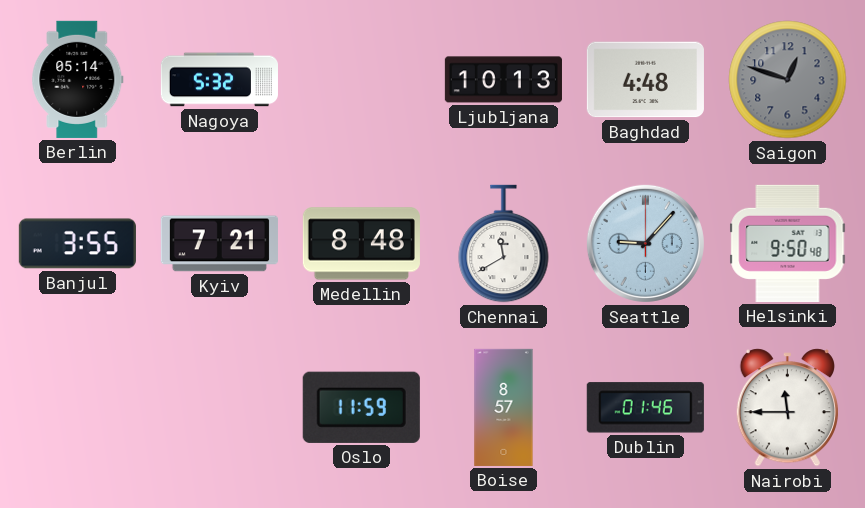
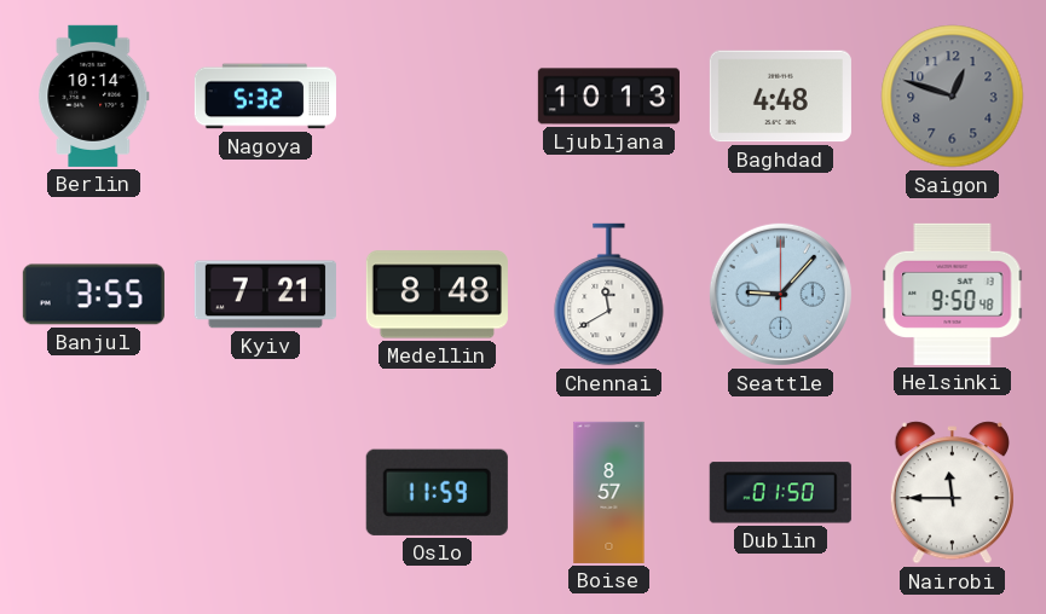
Berlin: 05:14 -> 10:14
Dublin: 01:46 -> 01:50
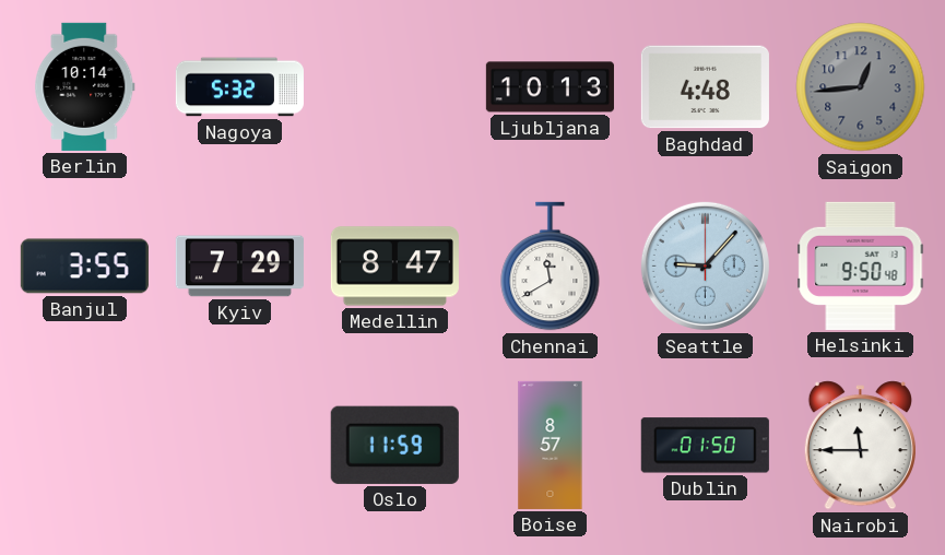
Saigon: 12:48 -> 12:44
Kyiv: 7:21 -> 7:29
Medellin: 8:48 -> 8:47
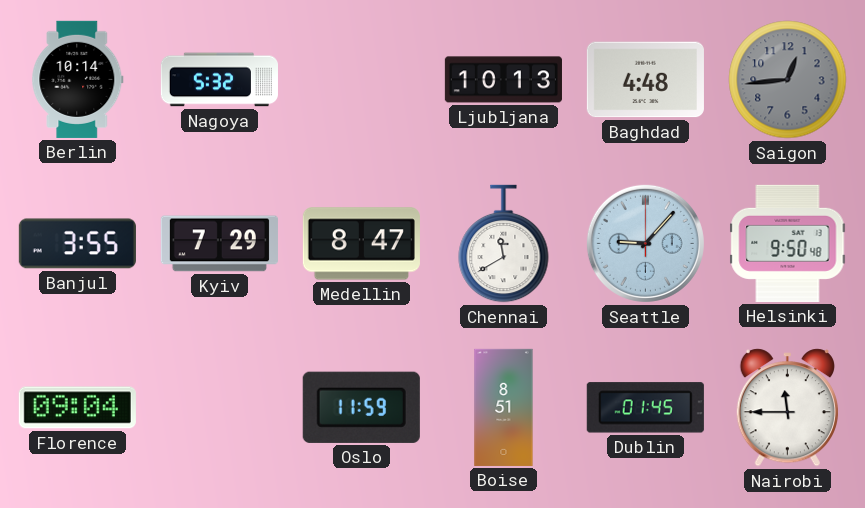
Florence: none -> 09:04
Boise: 8:57 -> 8:51
Dublin: 01:50 -> 01:45
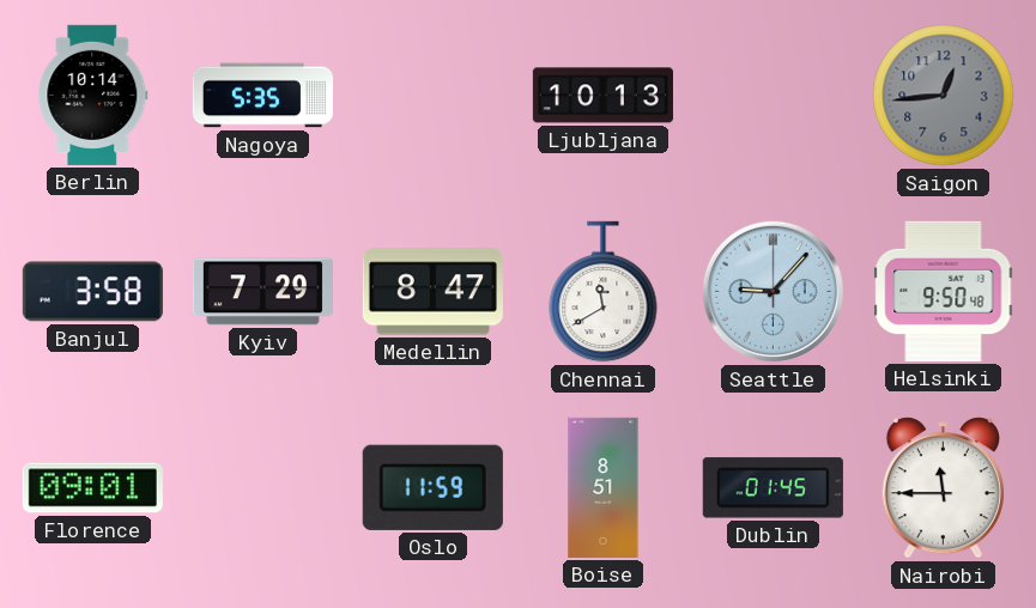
Nagoya: 5:32 -> 5:35
Baghdad: 4:48 -> none
Banjul: 3:55 -> 3:58
Florence: 09:04 -> 09:01
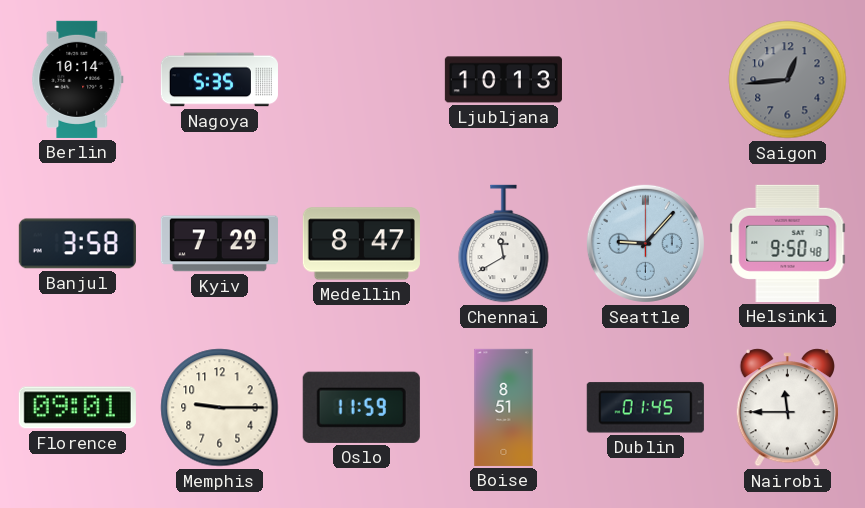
Memphis: none -> 9:15
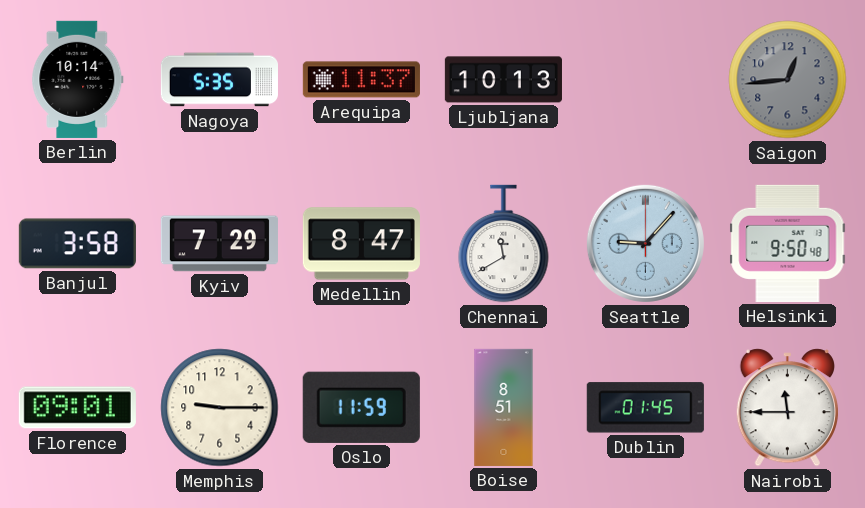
Arequipa: none -> 11:37
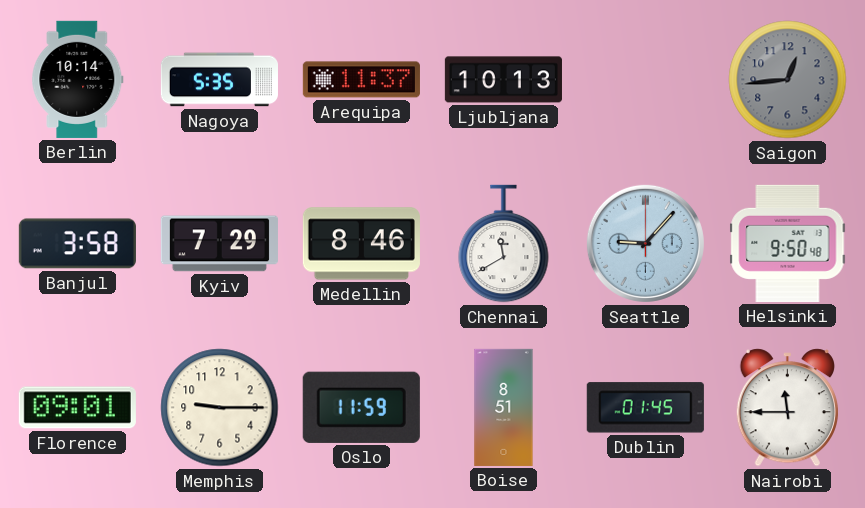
Medellin: 8:47 -> 8:46
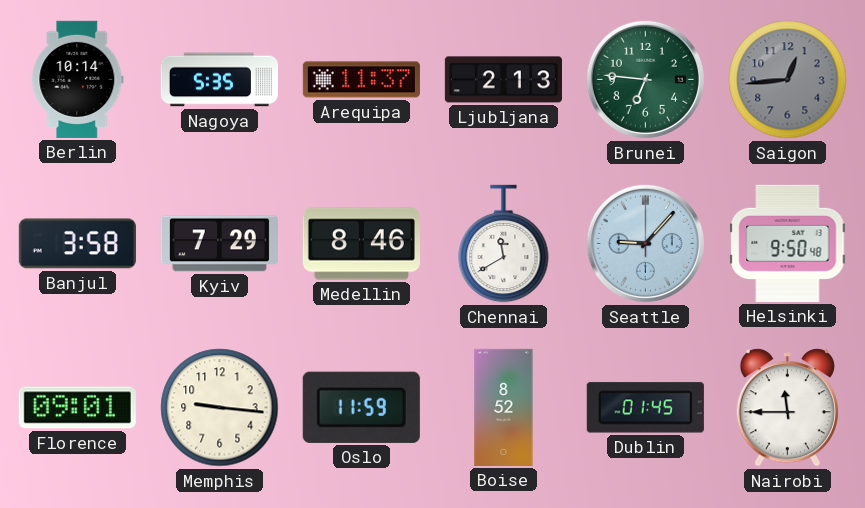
Ljubljana: 10:13 -> 2:13
Brunei: none -> 6:46
Memphis: 9:15 -> 9:16
Boise: 8:51 -> 8:52
